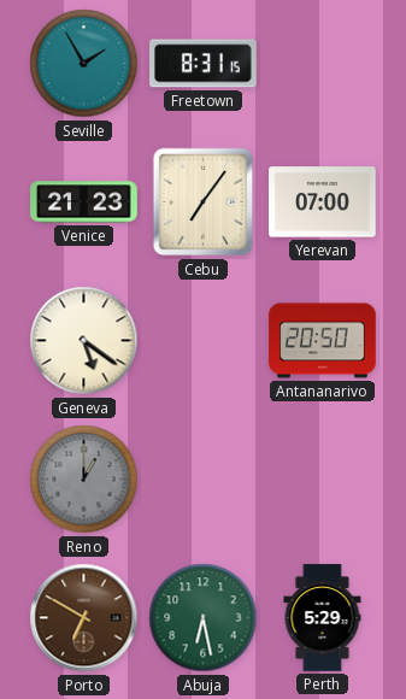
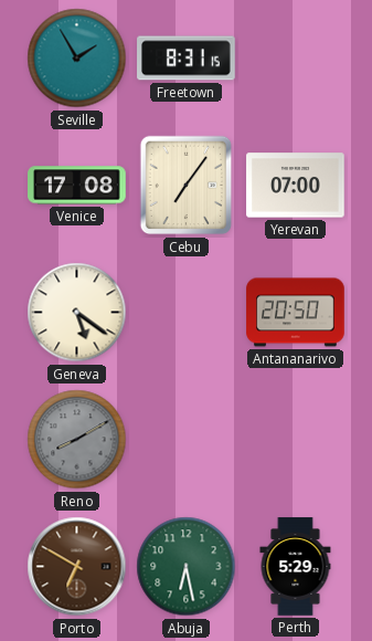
Venice: 21:23 -> 17:08
Reno: 1:00 -> 8:10
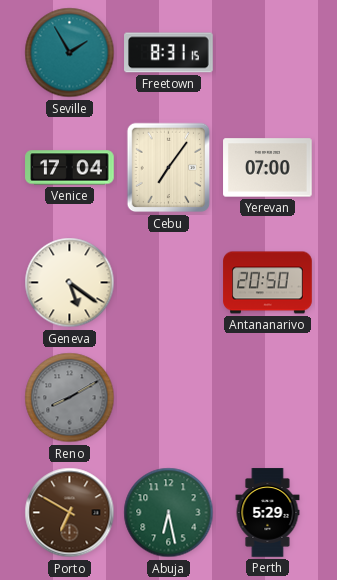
Venice: 17:08 -> 17:04
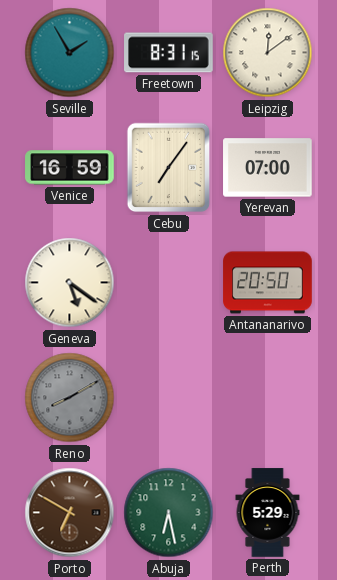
Leipzig: none -> 12:09
Venice: 17:04 -> 16:59
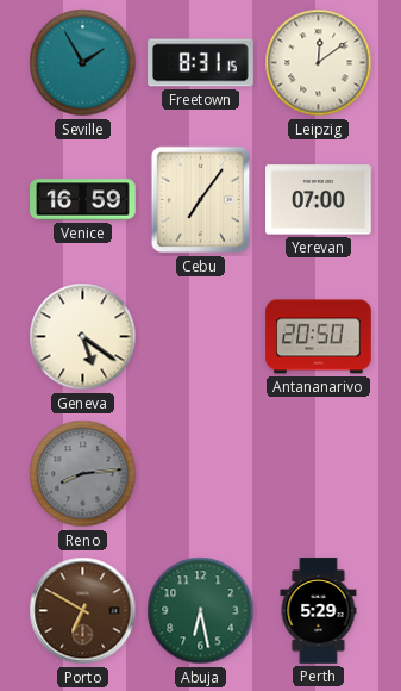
Reno: 8:10 -> 8:14
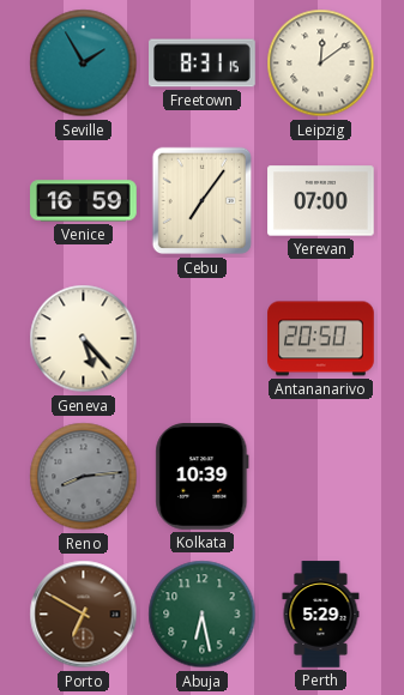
Geneva: 5:21 -> 5:23
Kolkata: none -> 10:39
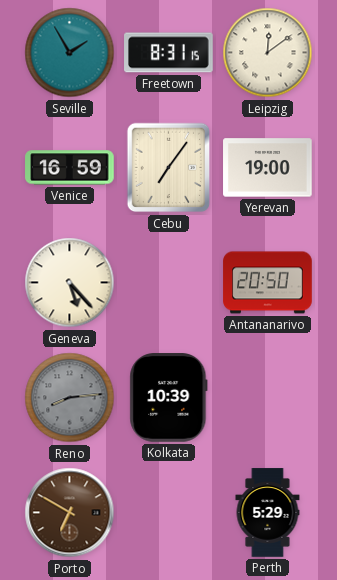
Yerevan: 07:00 -> 19:00
Abuja: 6:28 -> none
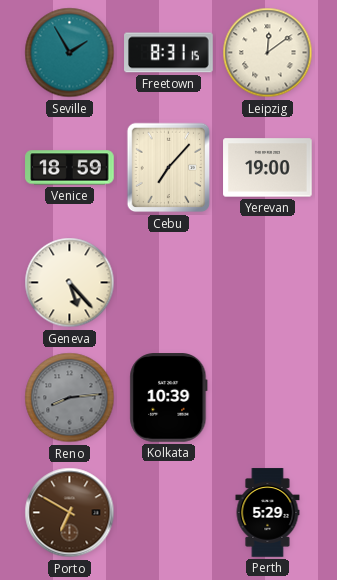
Venice: 16:59 -> 18:59
Cebu: 7:06 -> 7:07
Antananarivo: 20:50 -> none
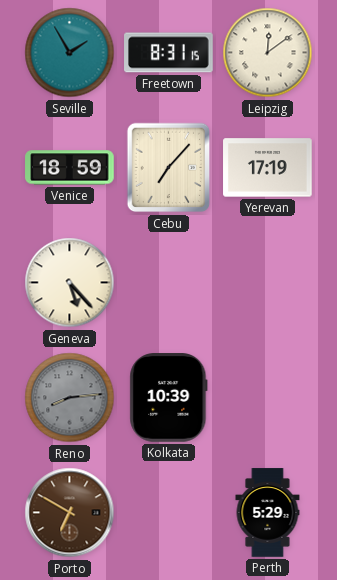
Yerevan: 19:00 -> 17:19
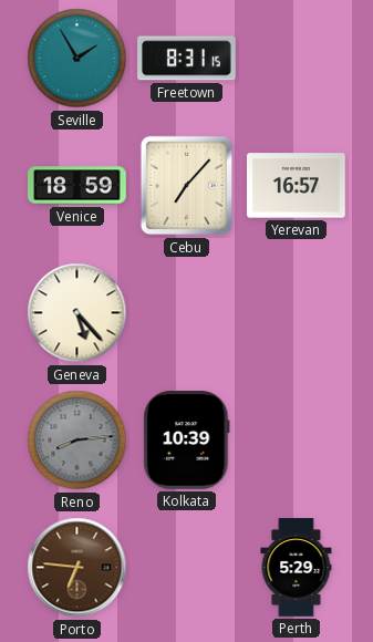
Leipzig: 12:09 -> none
Yerevan: 17:19 -> 16:57
Porto: 6:50 -> 6:46
